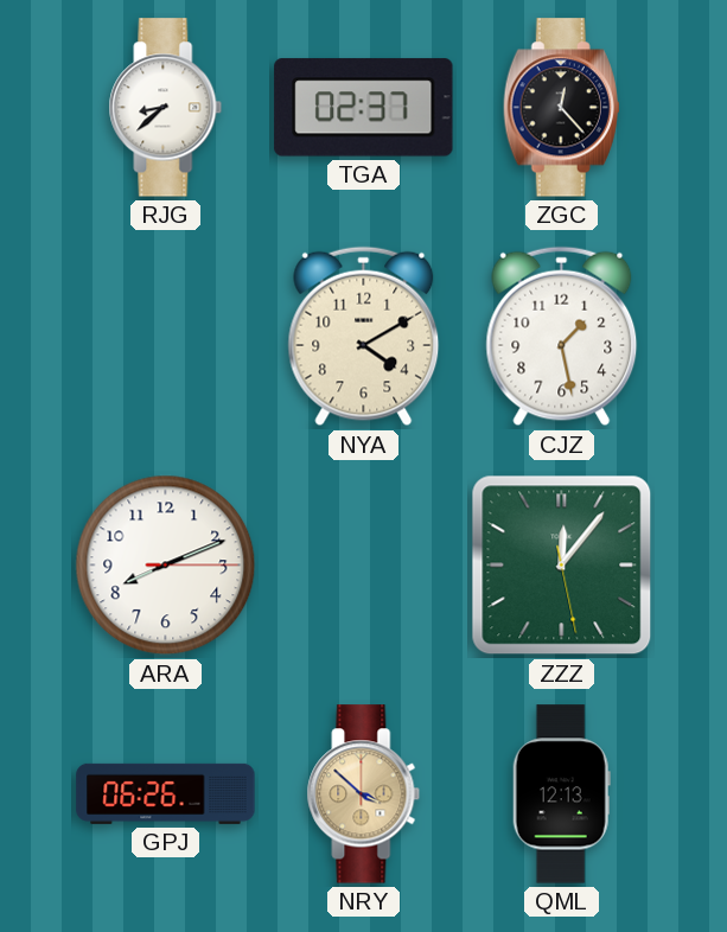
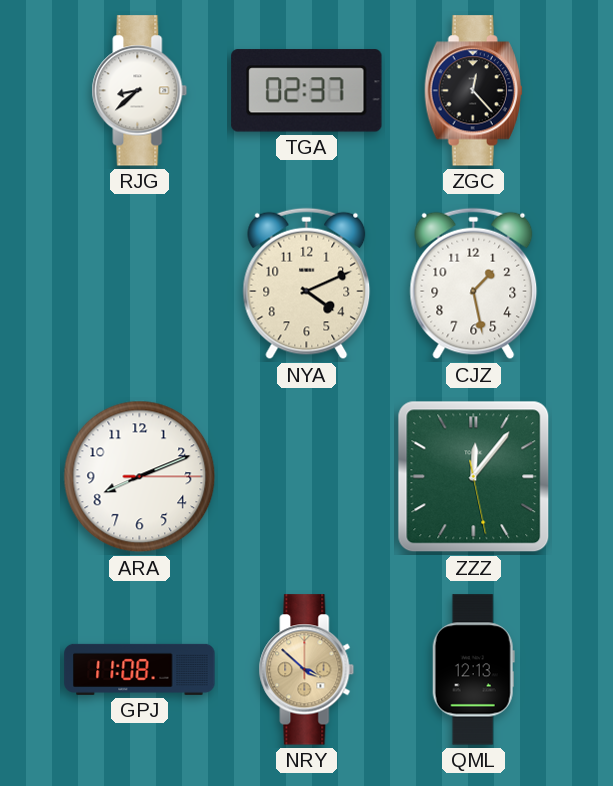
NYA: 4:10 -> 4:11
GPJ: 06:26 -> 11:08
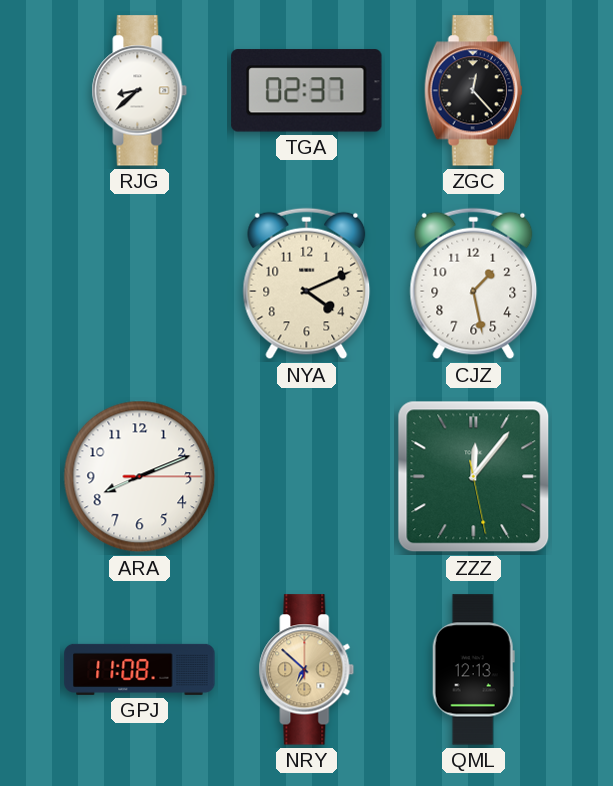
NRY: 3:52 -> 6:52
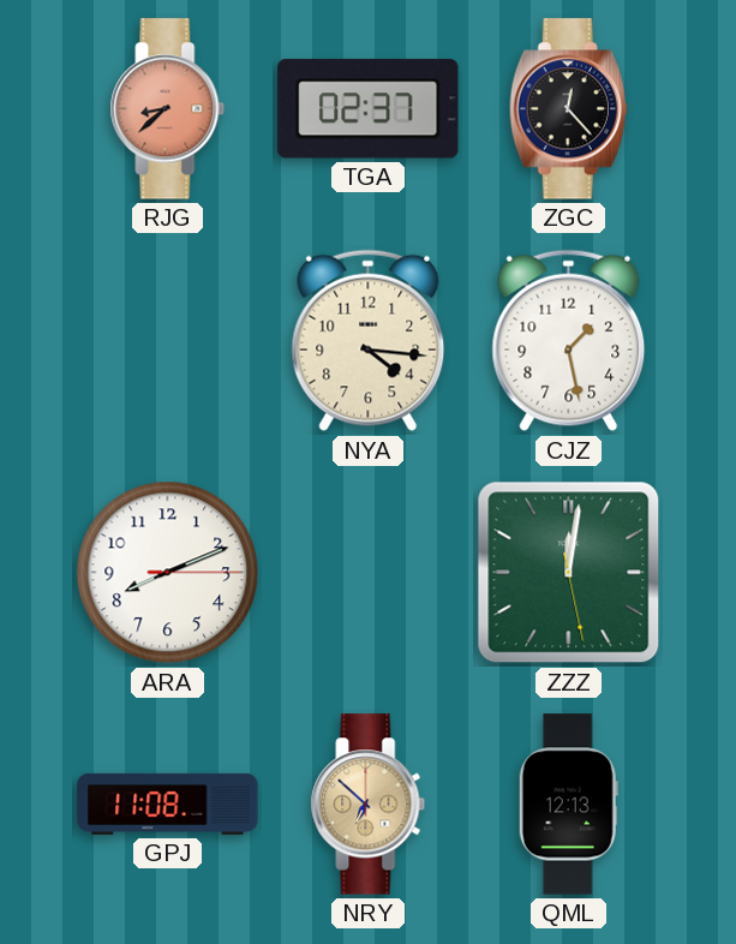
RJG dial: white -> salmon
NYA: 4:11 -> 4:16
ZZZ: 12:06 -> 12:01
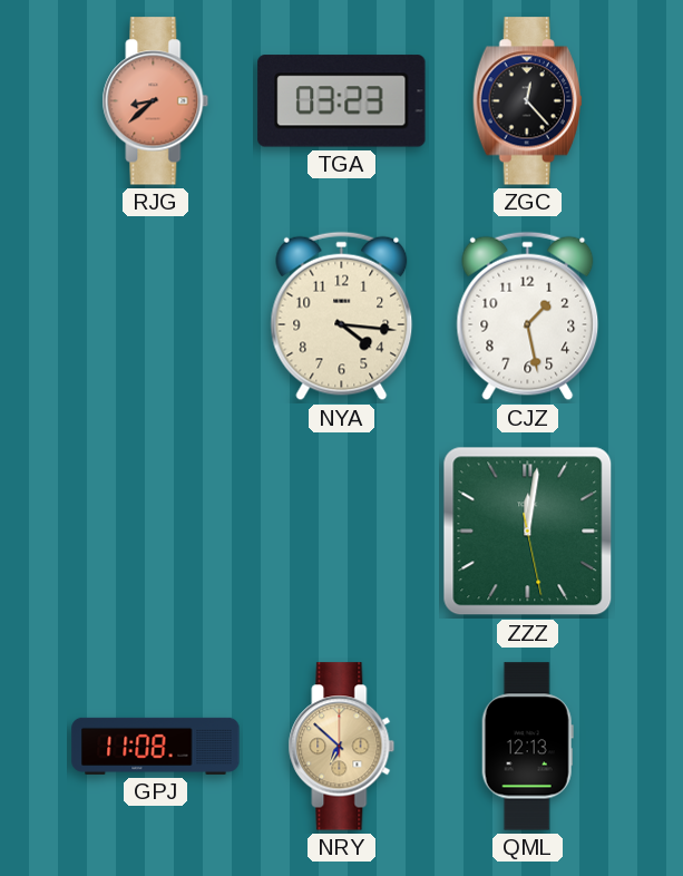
TGA: 02:37 -> 03:23
ARA: 8:11 -> none
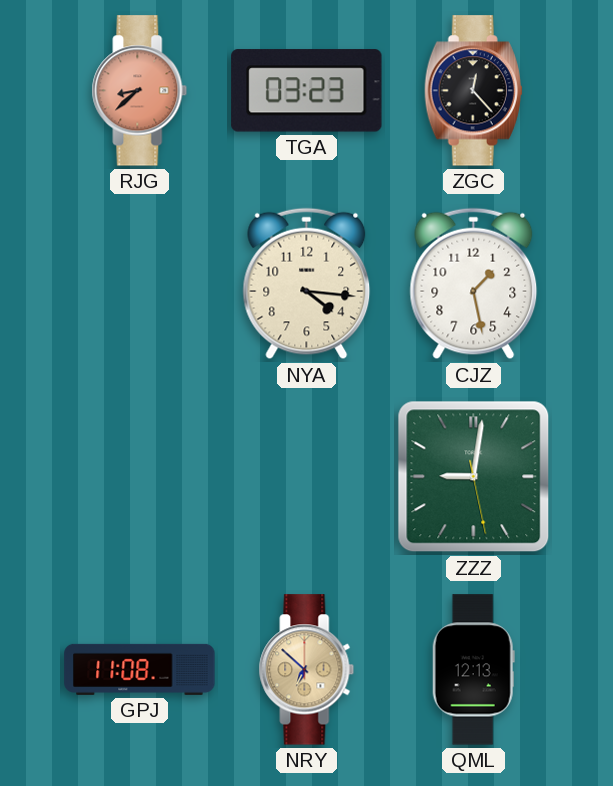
ZZZ: 12:01 -> 9:01
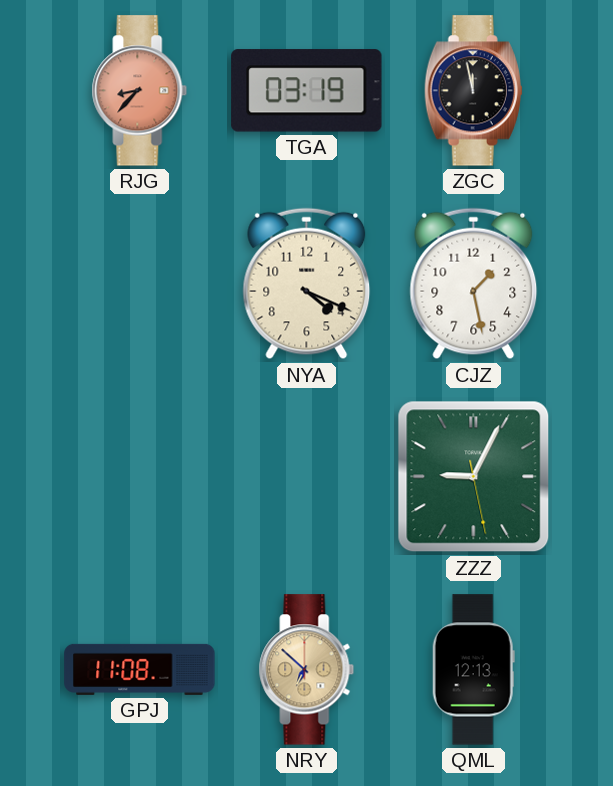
RJG: 8:38 -> 8:37
TGA: 03:23 -> 03:19
ZGC: 12:23 -> 11:58
NYA: 4:16 -> 4:19
ZZZ: 9:01 -> 9:04
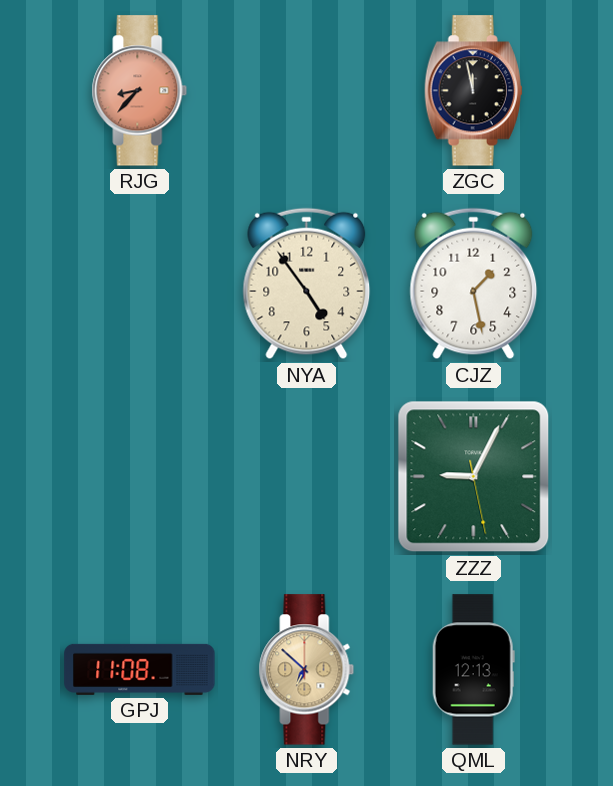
TGA: 03:19 -> none
NYA: 4:19 -> 4:54
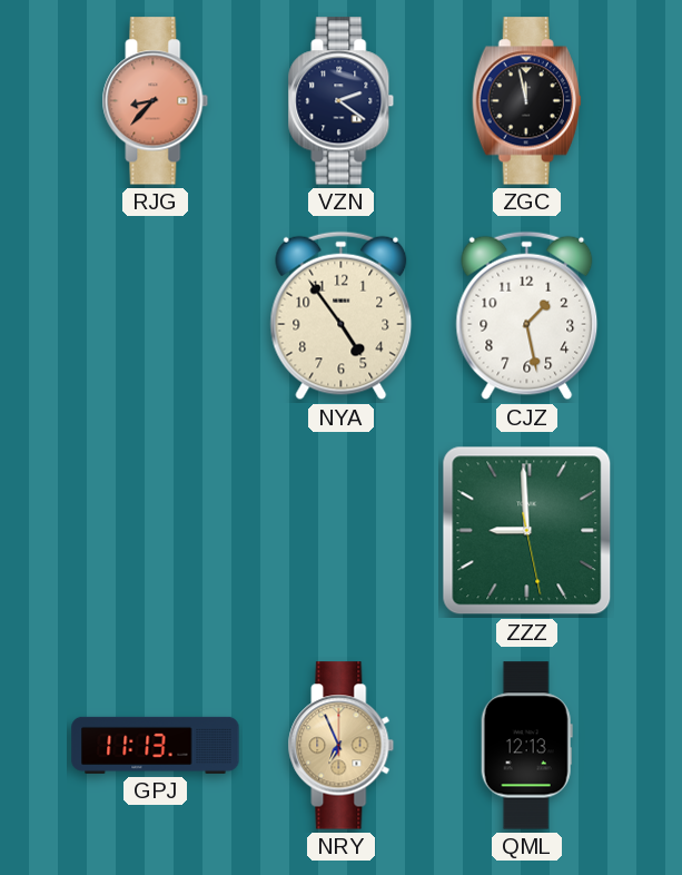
VZN: none -> 2:21
ZZZ: 9:04 -> 8:59
GPJ: 11:08 -> 11:13
NRY: 6:52 -> 6:56
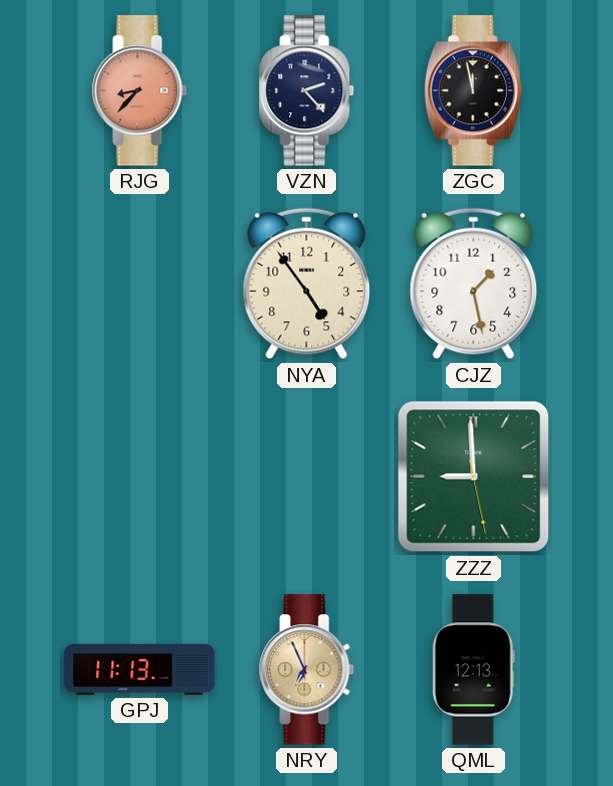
VZN: 2:21 -> 2:23
